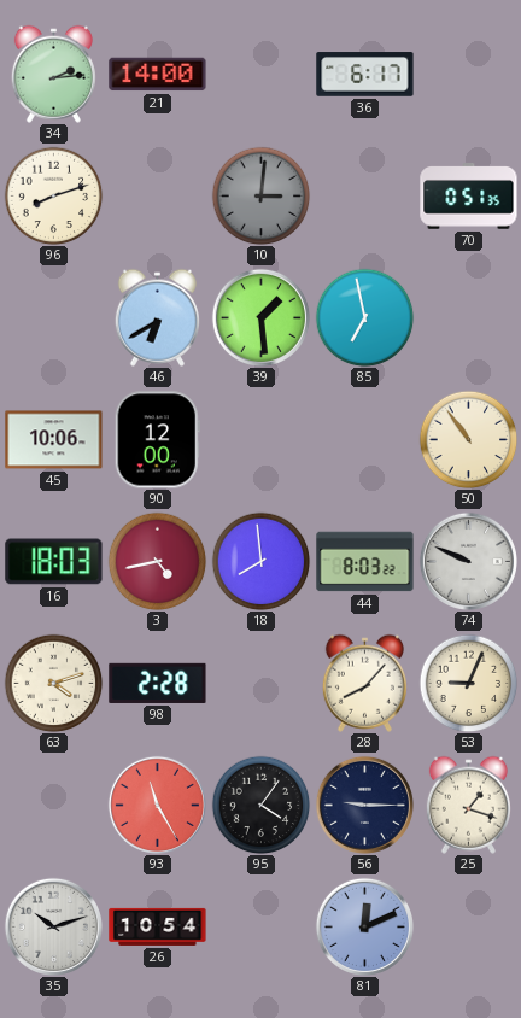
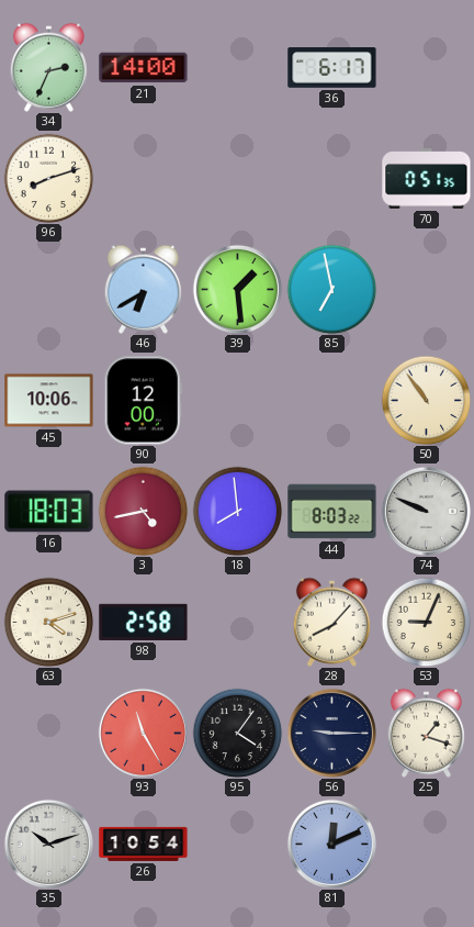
34: 2:14 -> 2:34
10: 3:01 -> none
98: 2:28 -> 2:58
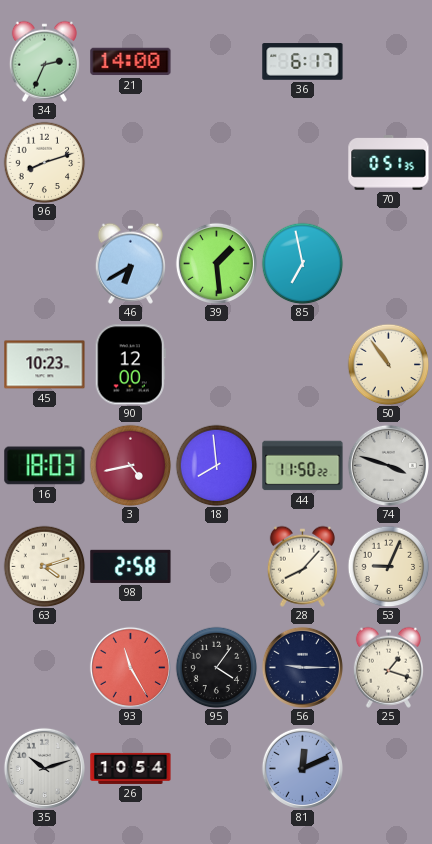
45: 10:06 -> 10:23
44: 8:03 -> 11:50
74: 9:49 -> 3:48
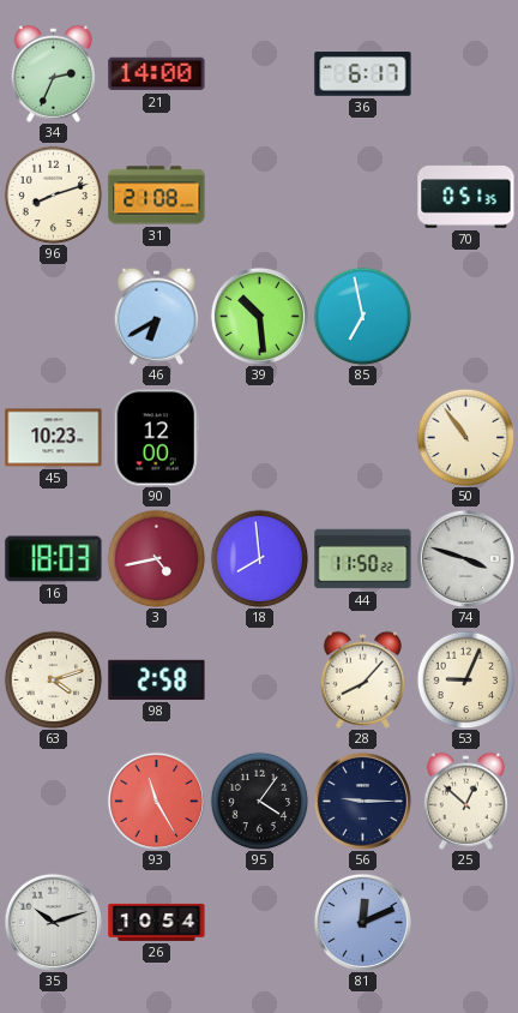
31: none -> 21:08
39: 1:29 -> 10:29
25: 1:18 -> 12:52
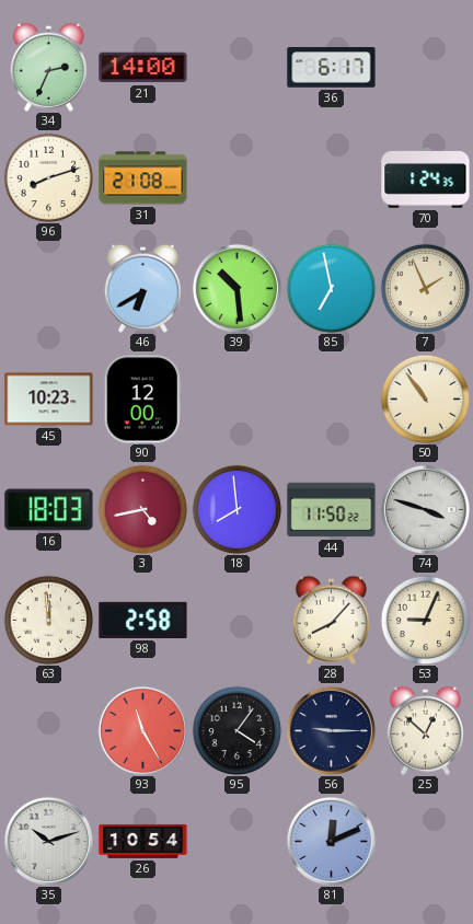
70: 0:51 -> 1:24
7: none -> 1:56
63: 4:12 -> 11:59
